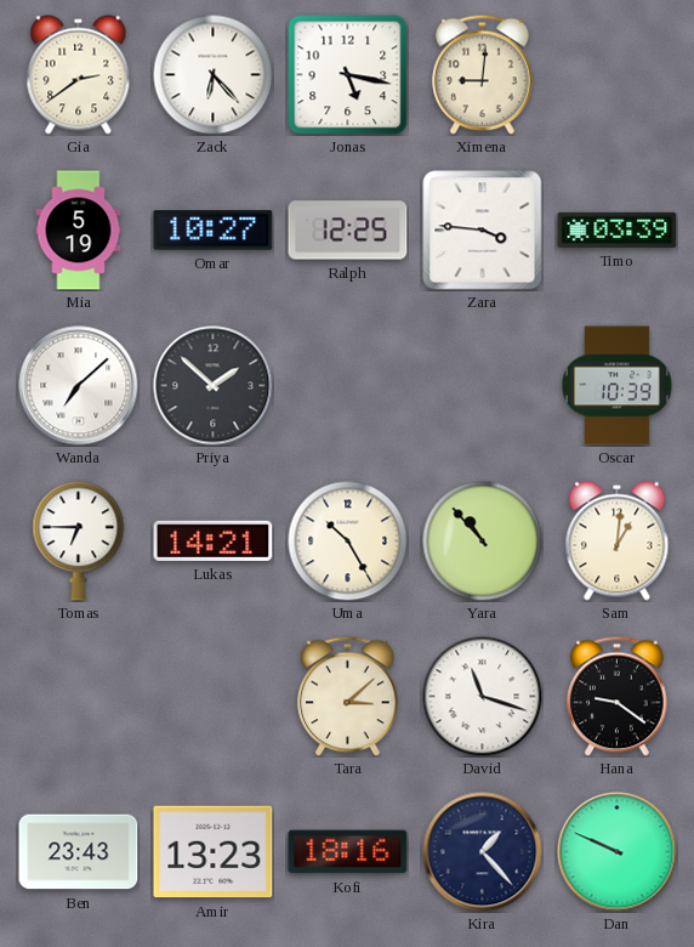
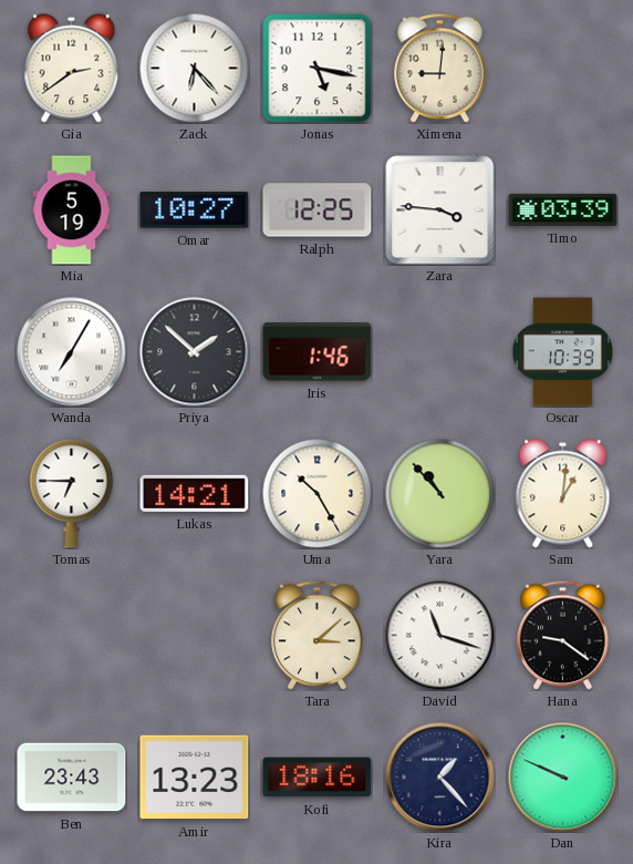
Wanda: 7:08 -> 7:05
Iris: none -> 1:46
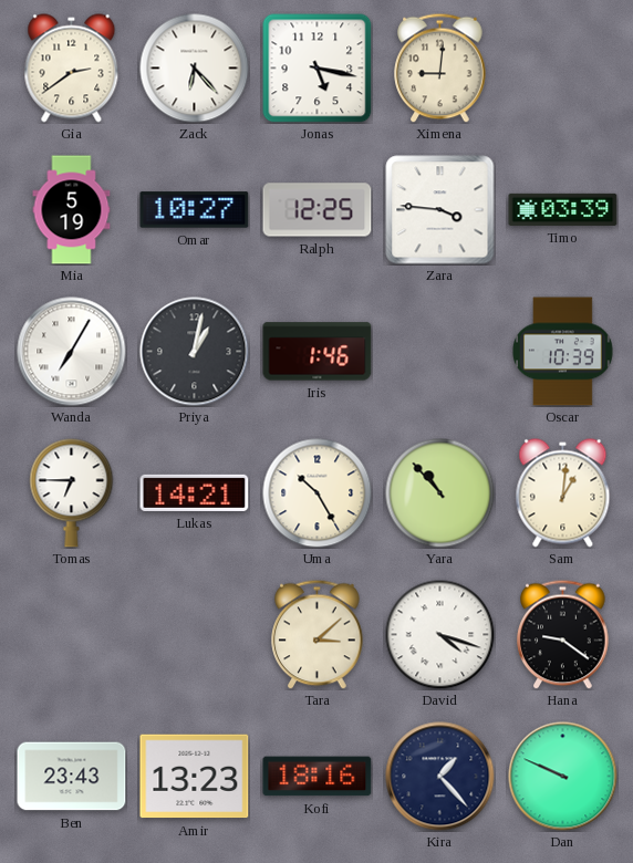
Priya: 1:52 -> 1:02
David: 11:18 -> 4:18
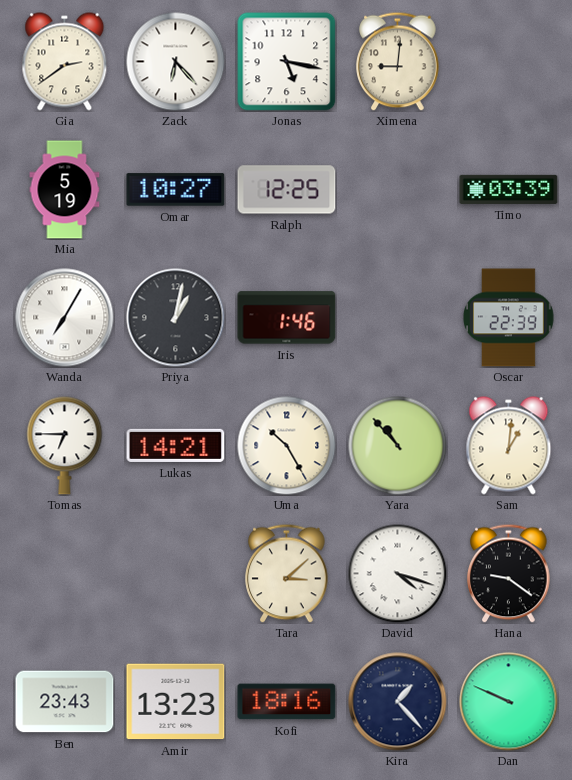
Zara: 3:46 -> none
Oscar: 10:39 -> 22:39
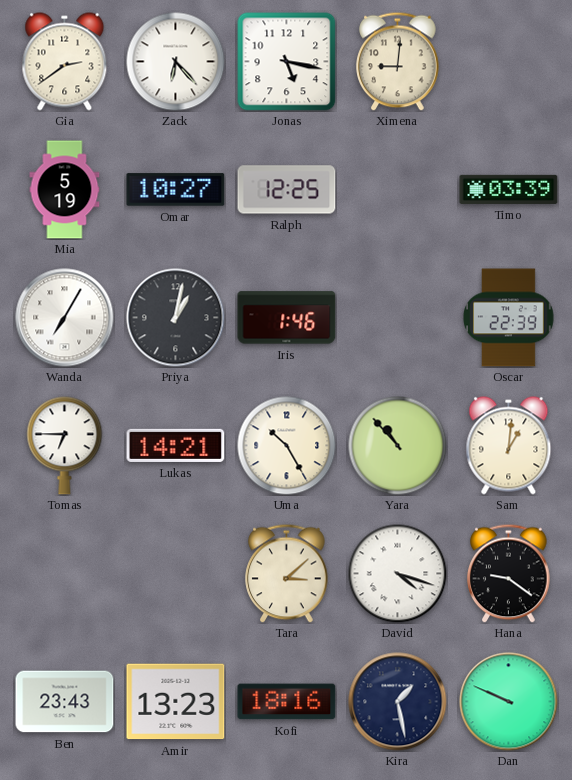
Kira: 1:23 -> 1:28
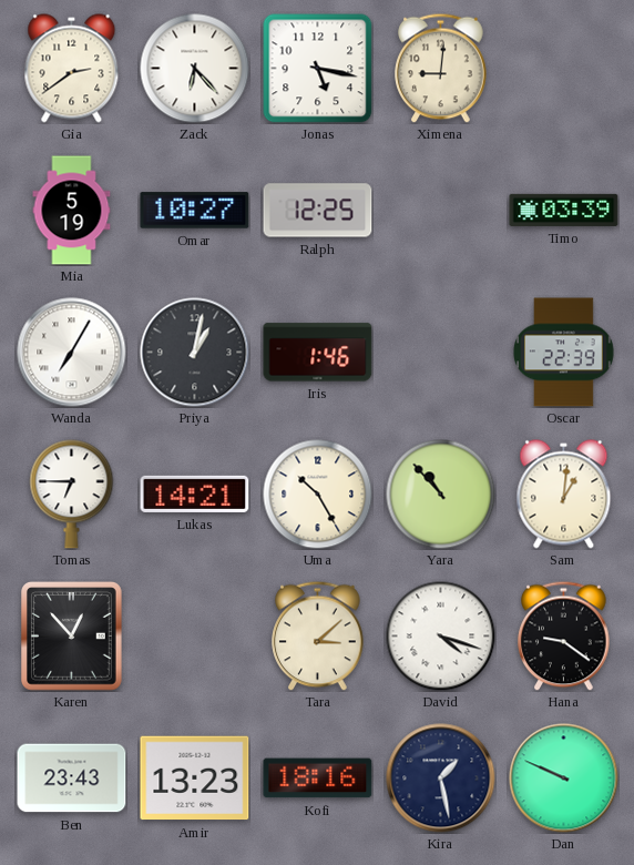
Karen: none -> 12:53
